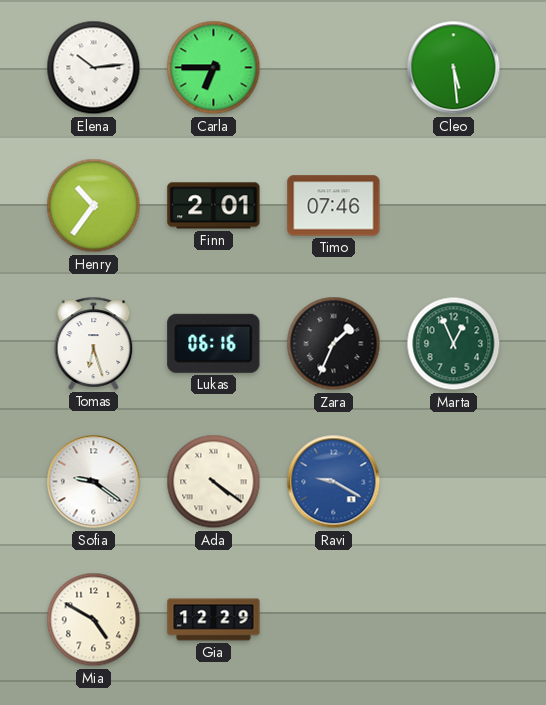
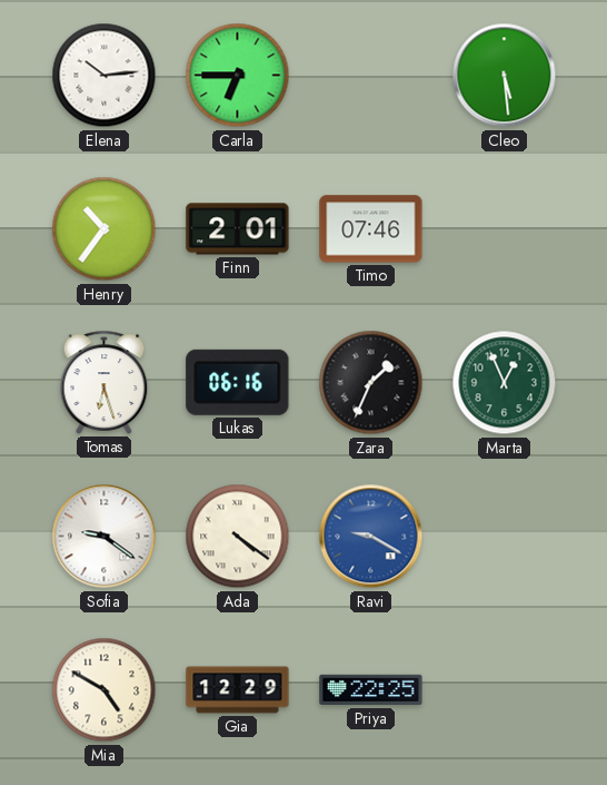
Priya: none -> 22:25
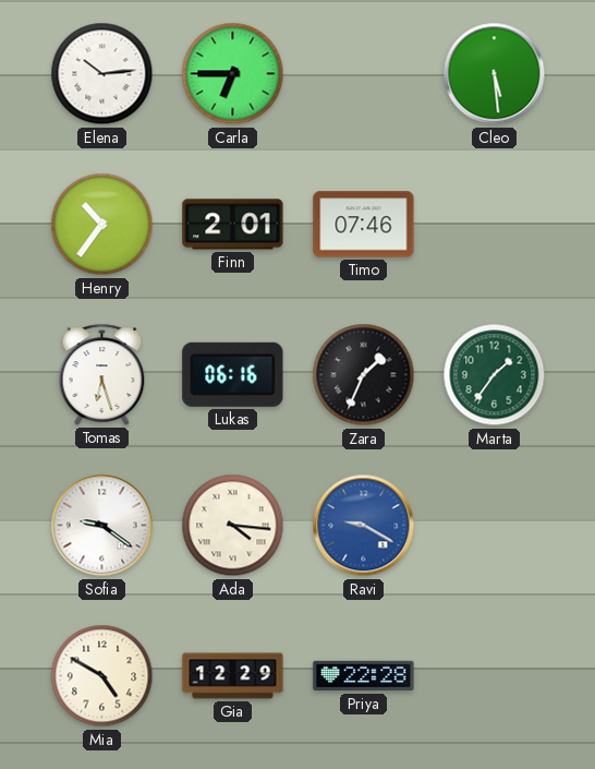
Marta: 12:56 -> 1:36
Ada: 4:21 -> 4:16
Priya: 22:25 -> 22:28
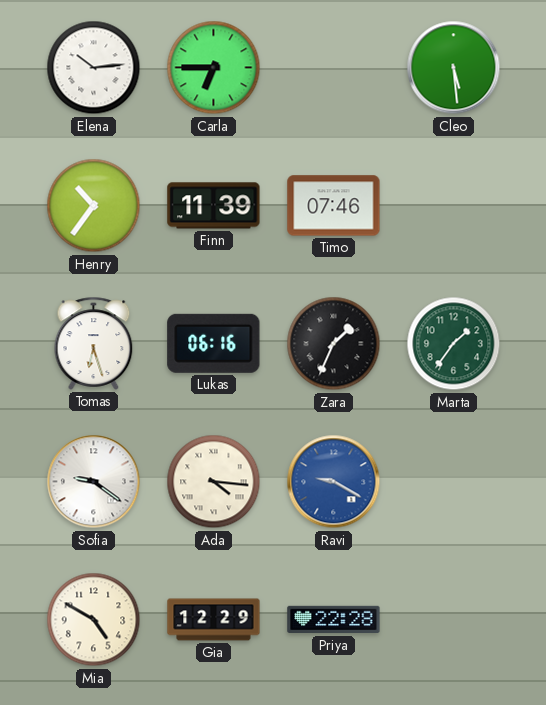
Finn: 2:01 -> 11:39
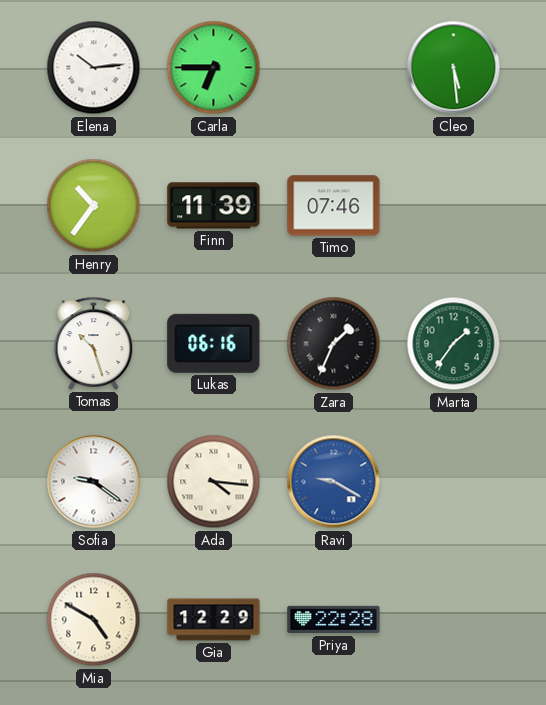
Tomas: 6:27 -> 10:27
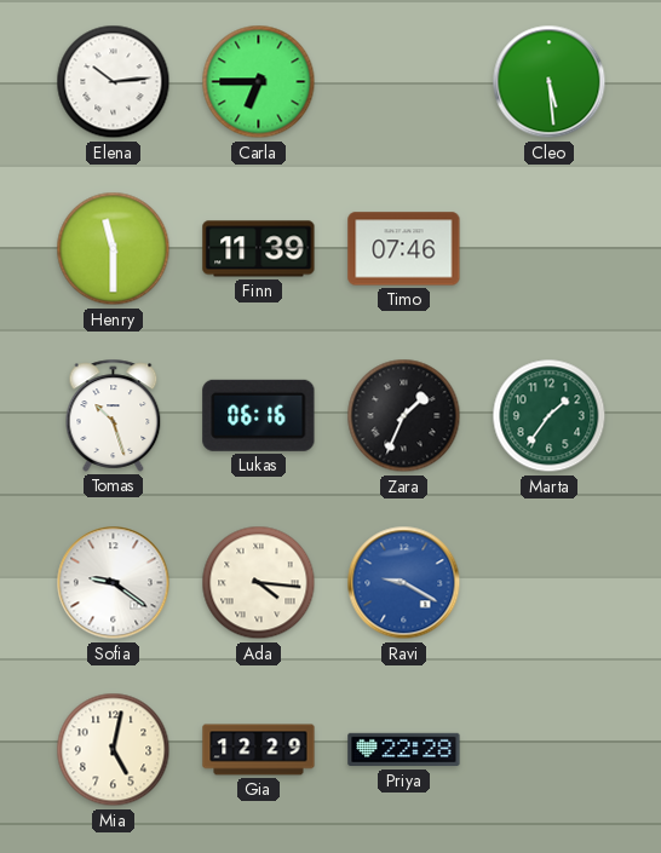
Henry: 10:36 -> 11:30
Mia: 4:50 -> 5:02
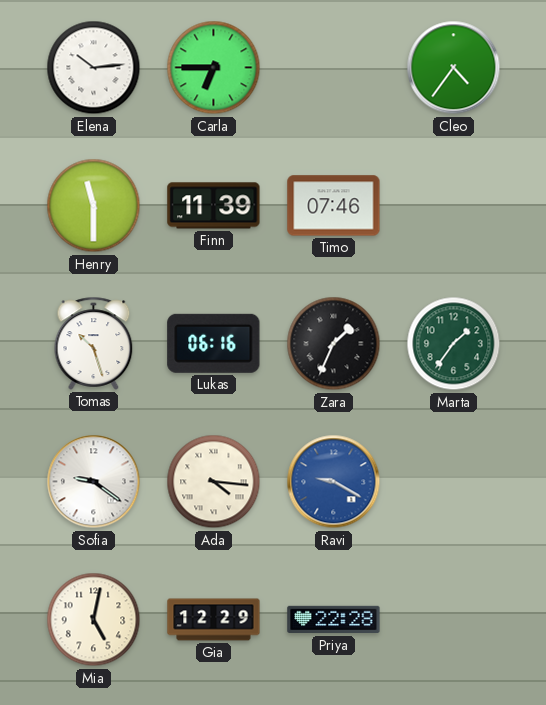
Cleo: 5:29 -> 4:36
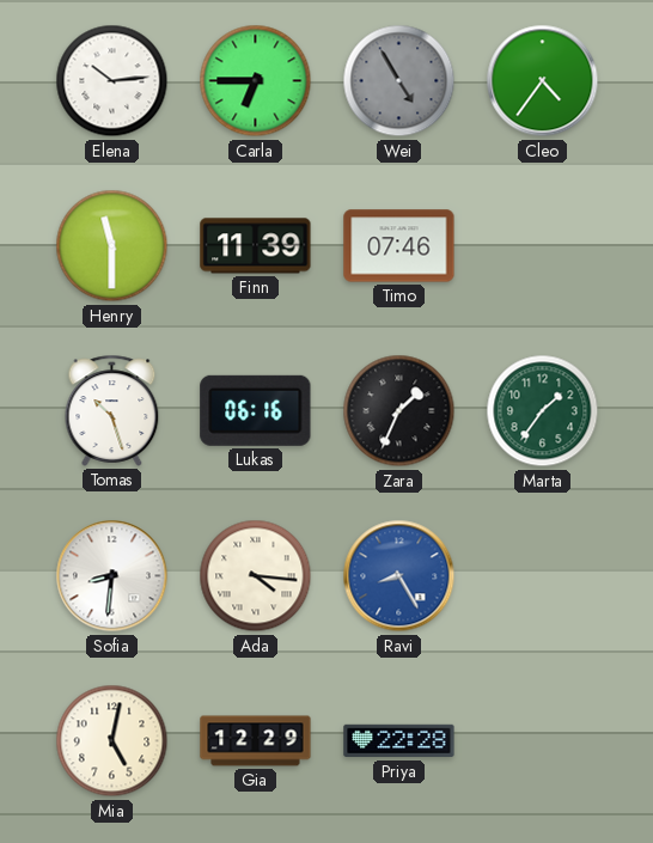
Wei: none -> 4:55
Sofia: 9:21 -> 8:31
Ravi: 9:20 -> 8:25
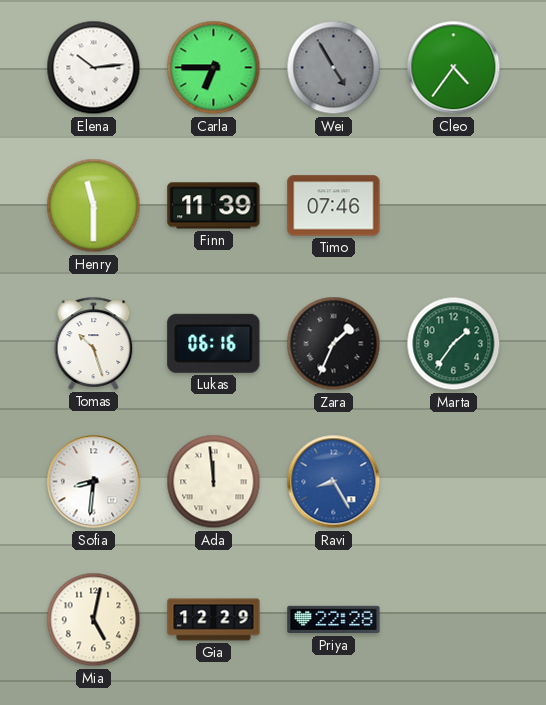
Ada: 4:16 -> 11:59
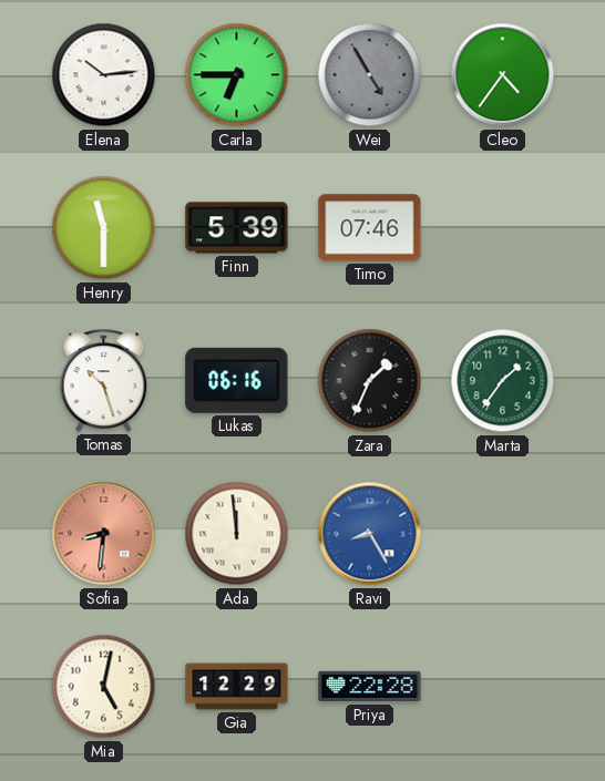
Finn: 11:39 -> 5:39
Sofia dial: white -> salmon
